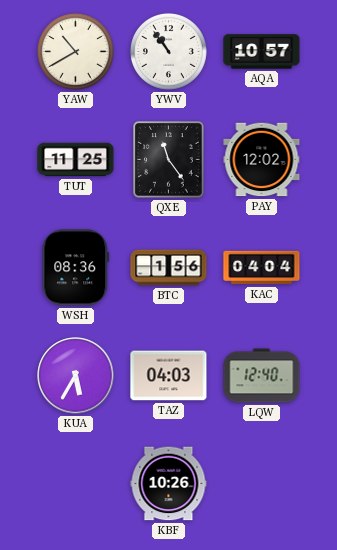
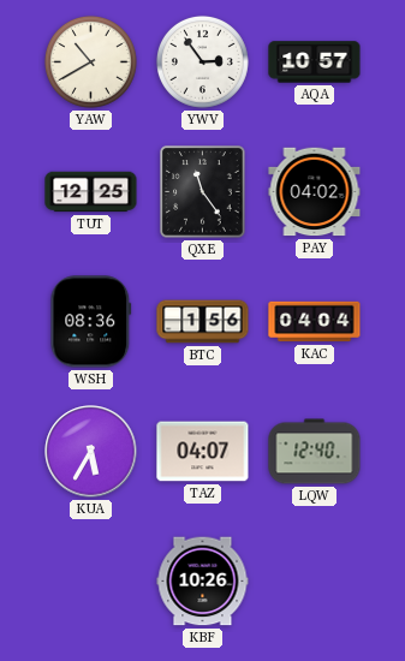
YWV: 10:54 -> 2:54
TUT: 11:25 -> 12:25
PAY: 12:02 -> 04:02
TAZ: 04:03 -> 04:07
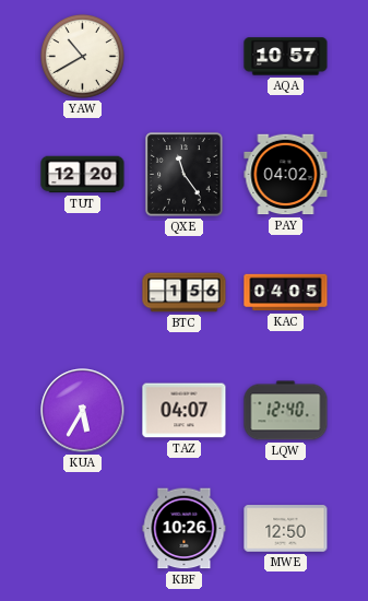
YWV: 2:54 -> none
TUT: 12:25 -> 12:20
WSH: 08:36 -> none
KAC: 04:04 -> 04:05
MWE: none -> 12:50
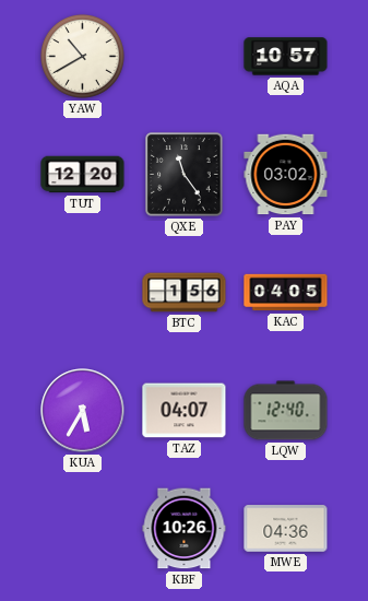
PAY: 04:02 -> 03:02
MWE: 12:50 -> 04:36
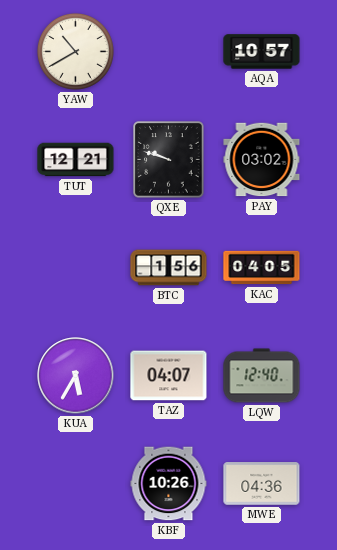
TUT: 12:20 -> 12:21
QXE: 11:24 -> 9:48
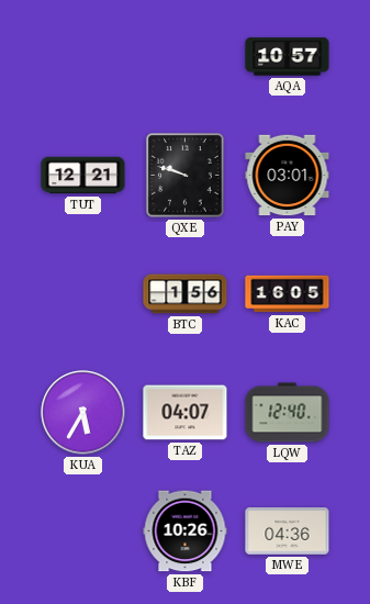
YAW: 10:40 -> none
PAY: 03:02 -> 03:01
KAC: 04:05 -> 16:05
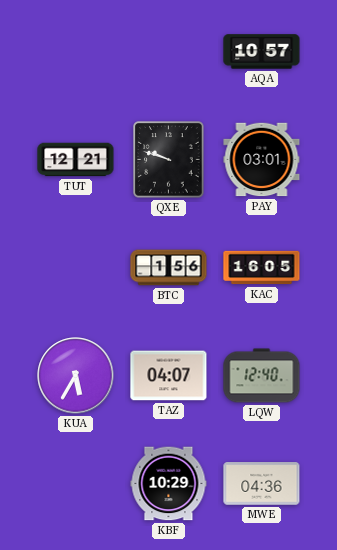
KBF: 10:26 -> 10:29
